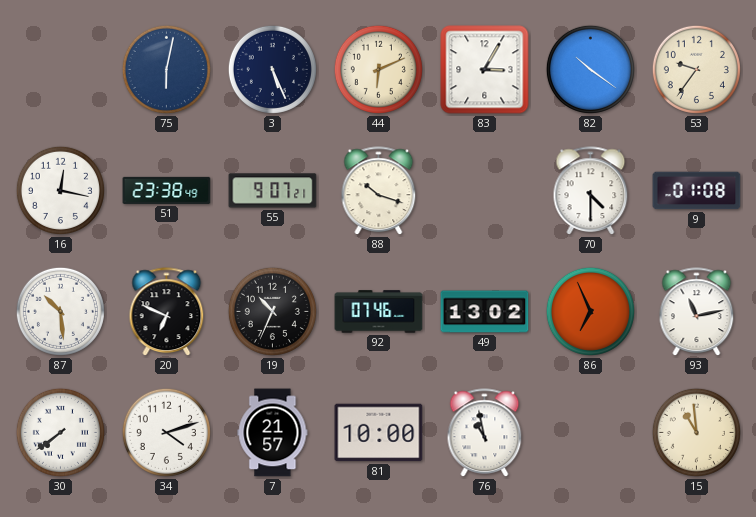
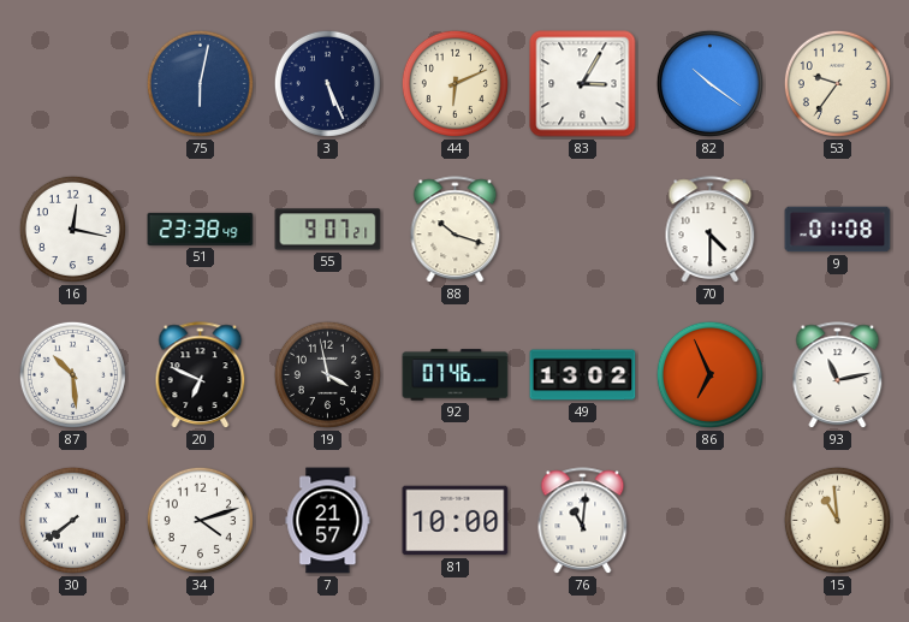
19: 10:34 -> 3:58
76: 10:58 -> 11:01
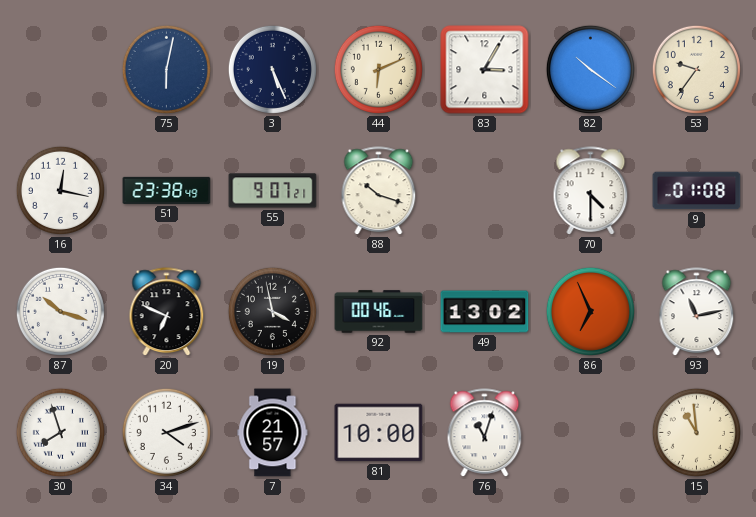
87: 10:29 -> 10:18
92: 07:46 -> 00:46
30: 7:39 -> 7:57
76: 11:01 -> 11:03
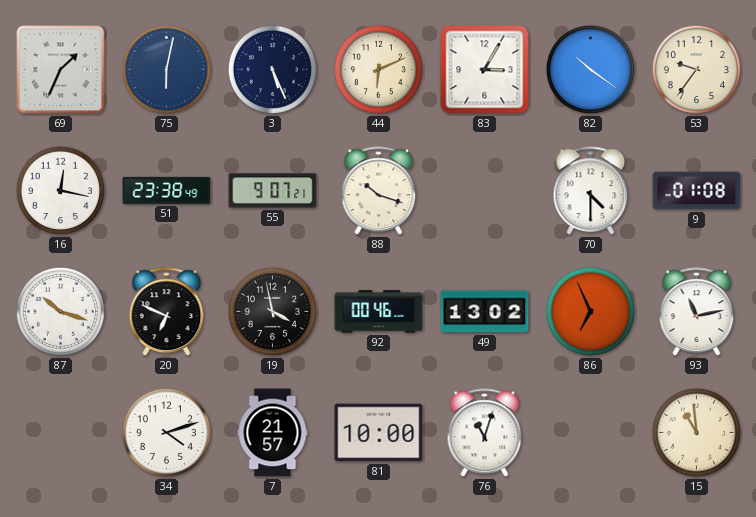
69: none -> 1:34
30: 7:57 -> none
